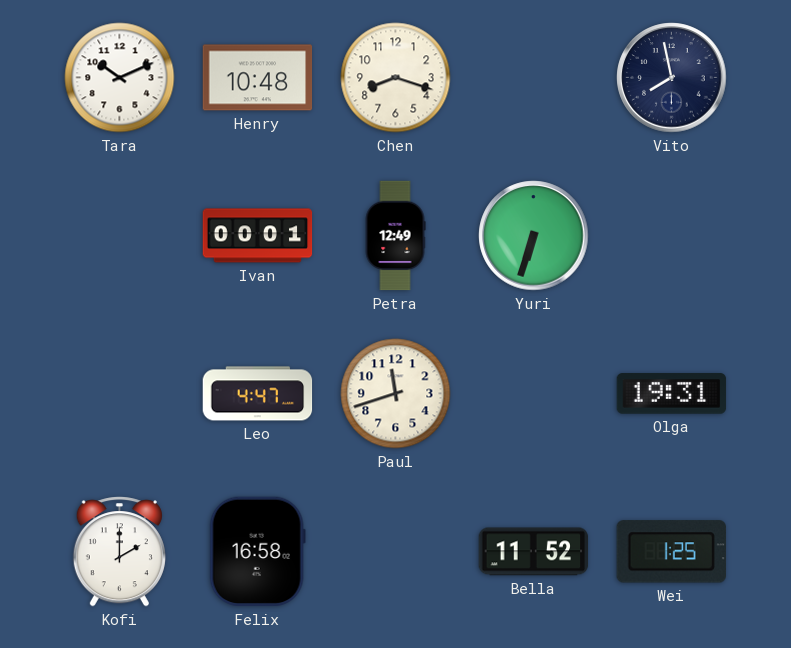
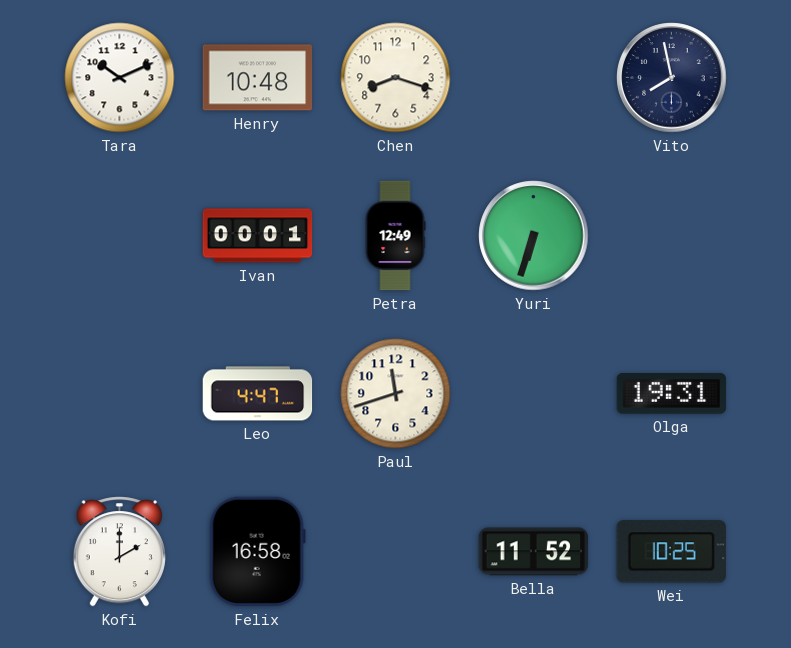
Wei: 1:25 -> 10:25
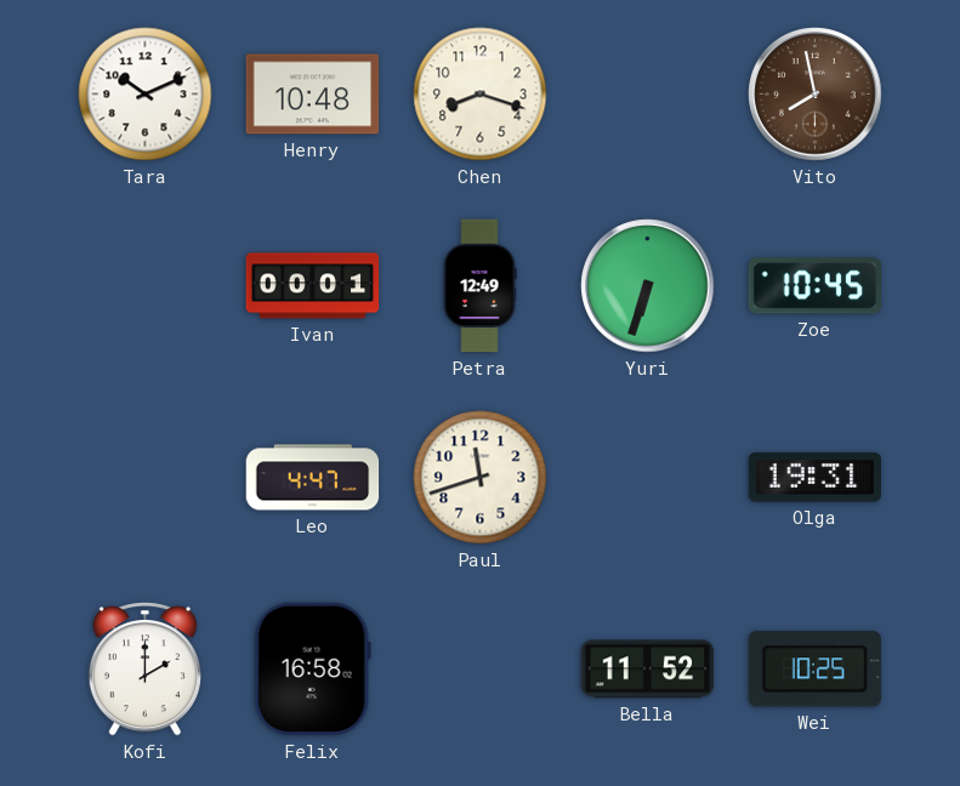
Vito dial: navy -> brown
Zoe: none -> 10:45
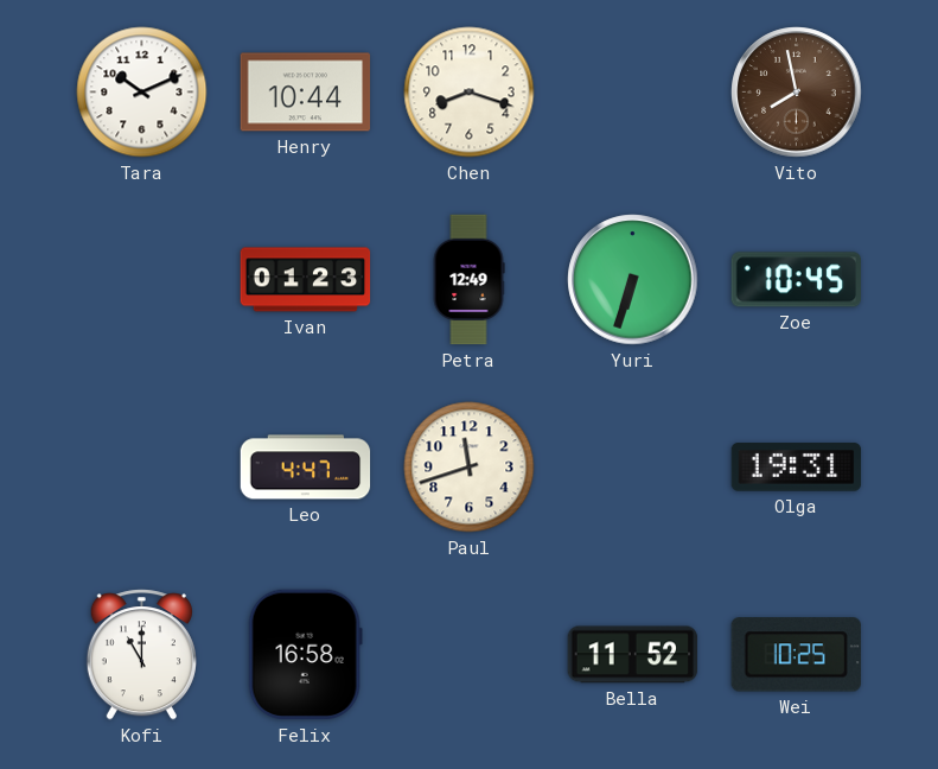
Henry: 10:48 -> 10:44
Ivan: 00:01 -> 01:23
Kofi: 2:00 -> 11:00
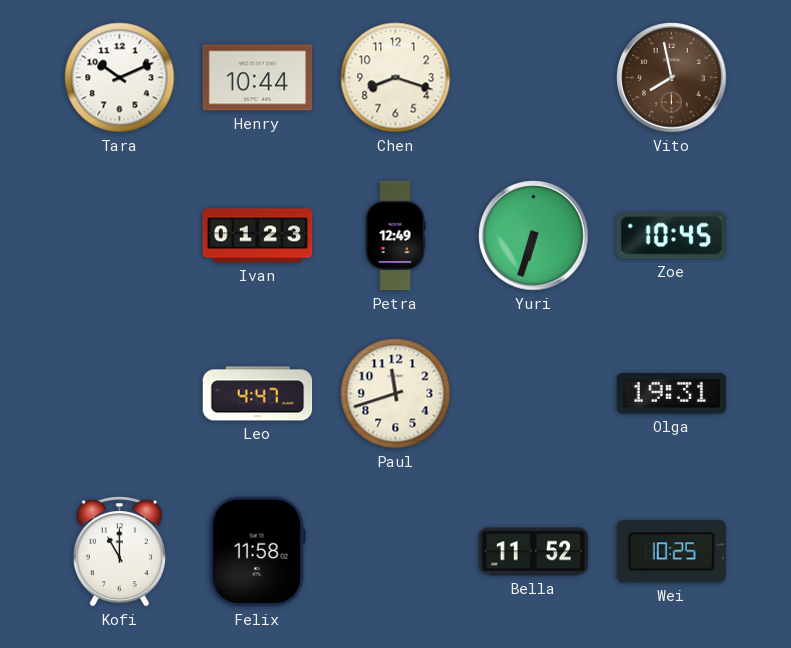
Felix: 16:58 -> 11:58
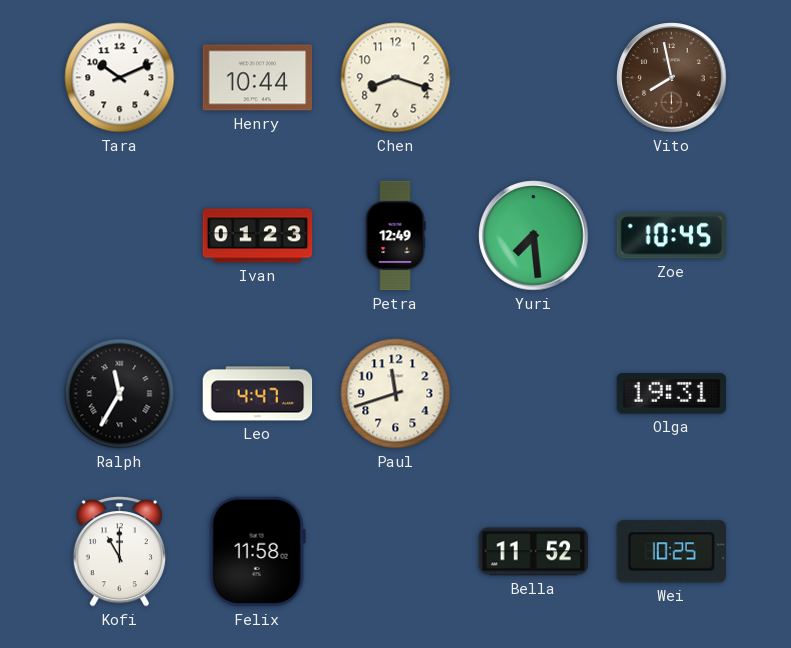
Yuri: 6:33 -> 7:29
Ralph: none -> 11:35
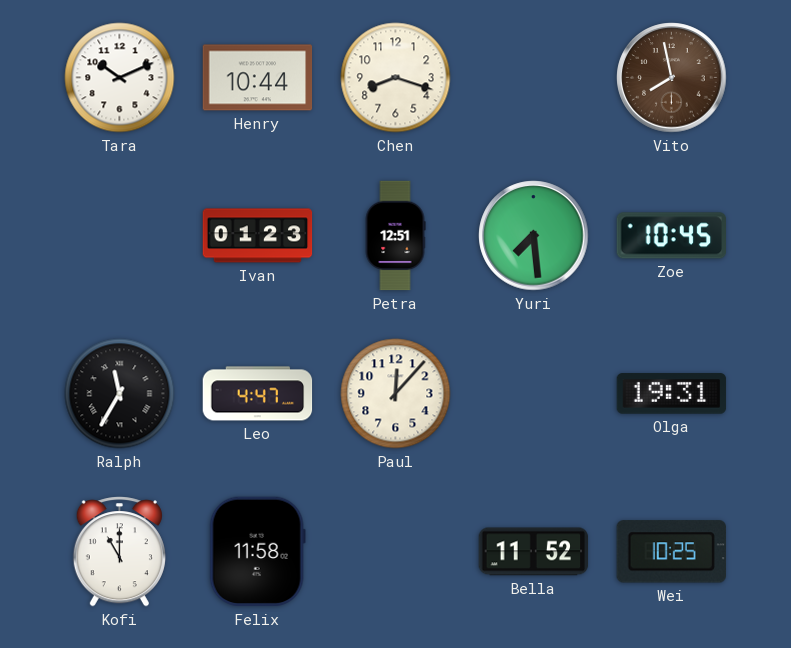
Petra: 12:49 -> 12:51
Paul: 11:42 -> 12:07
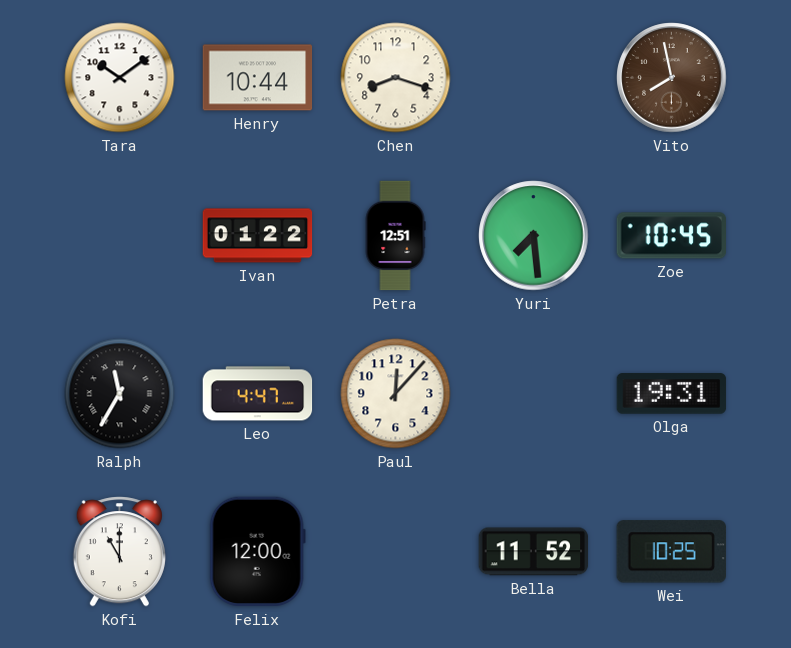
Tara: 10:11 -> 10:09
Ivan: 01:23 -> 01:22
Felix: 11:58 -> 12:00
